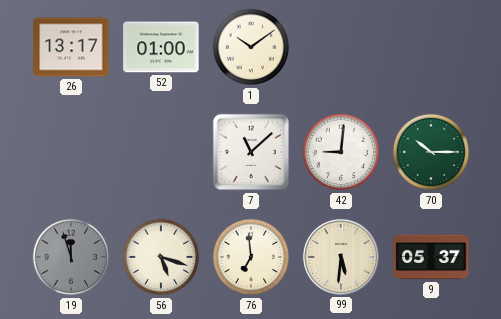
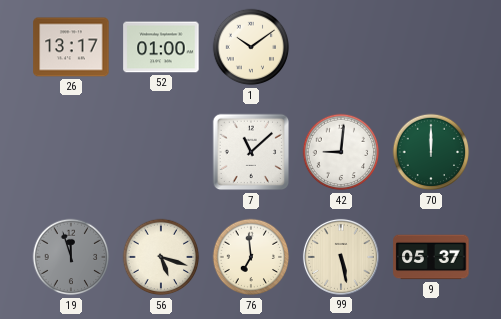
70: 10:15 -> 12:00
99: 5:31 -> 5:28
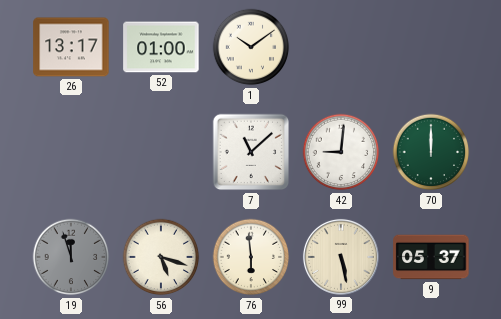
76: 6:59 -> 5:59
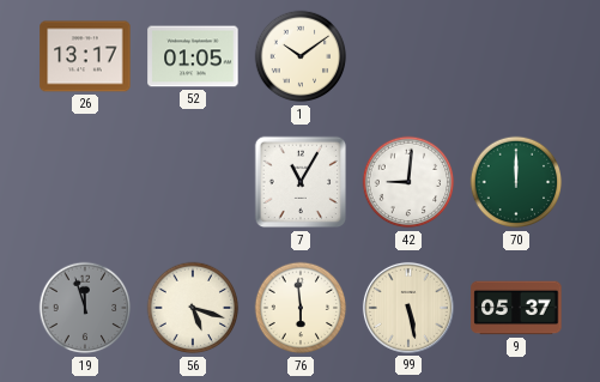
52: 01:00 -> 01:05
7: 11:08 -> 11:05
